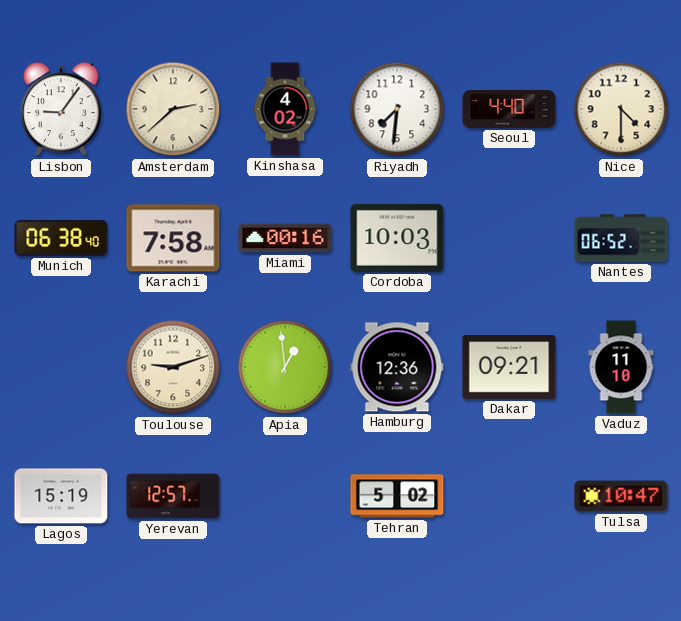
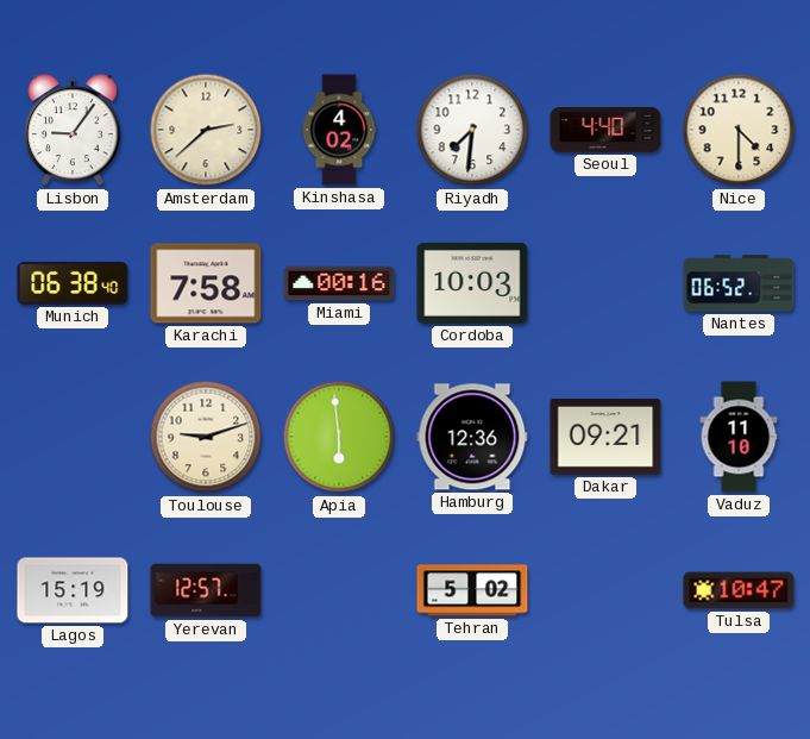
Apia: 12:59 -> 5:59
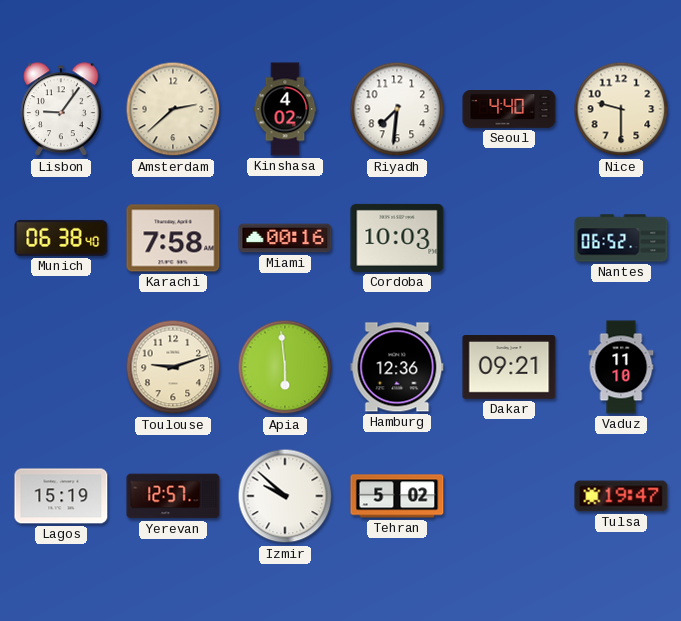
Nice: 4:30 -> 9:30
Izmir: none -> 9:52
Tulsa: 10:47 -> 19:47
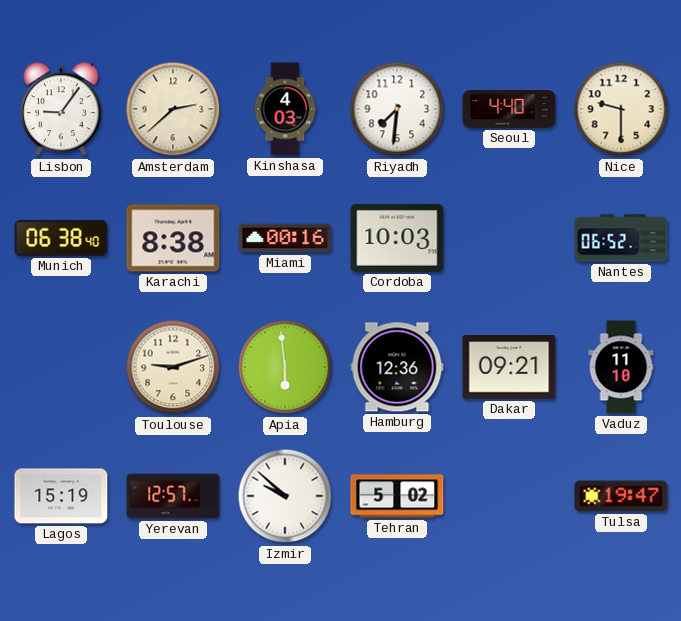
Kinshasa: 4:02 -> 4:03
Karachi: 7:58 -> 8:38
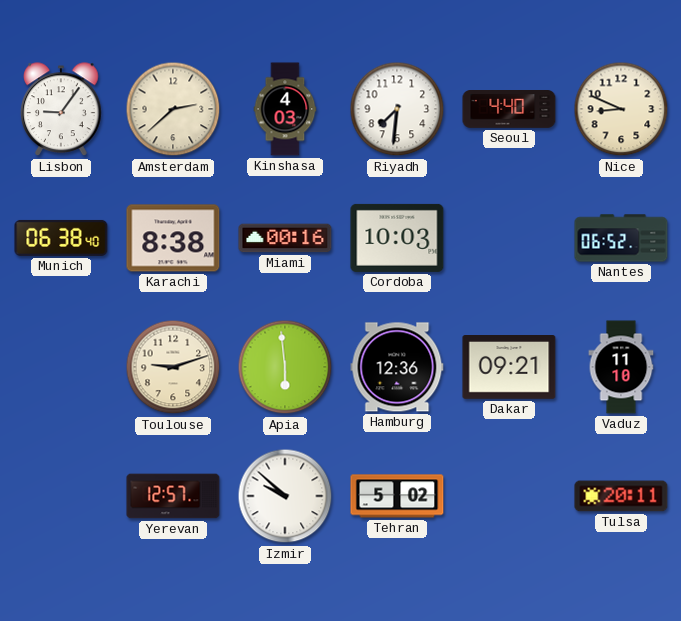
Nice: 9:30 -> 8:49
Lagos: 15:19 -> none
Tulsa: 19:47 -> 20:11
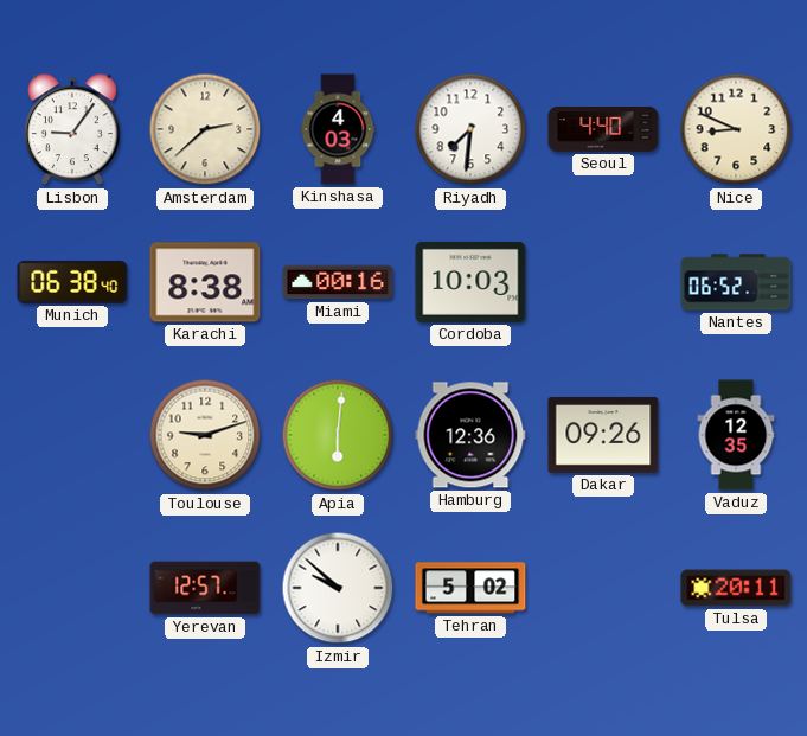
Apia: 5:59 -> 6:01
Dakar: 09:21 -> 09:26
Vaduz: 11:10 -> 12:35
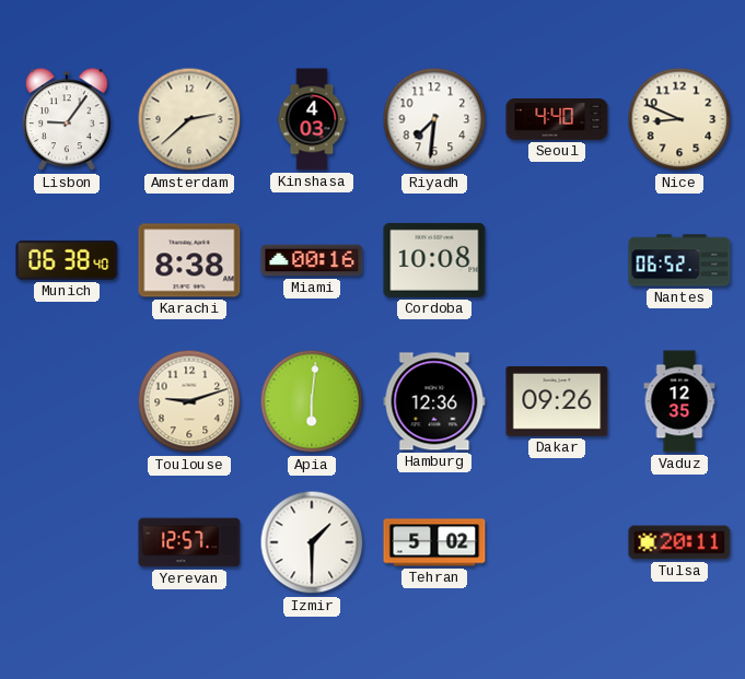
Cordoba: 10:03 -> 10:08
Izmir: 9:52 -> 1:30
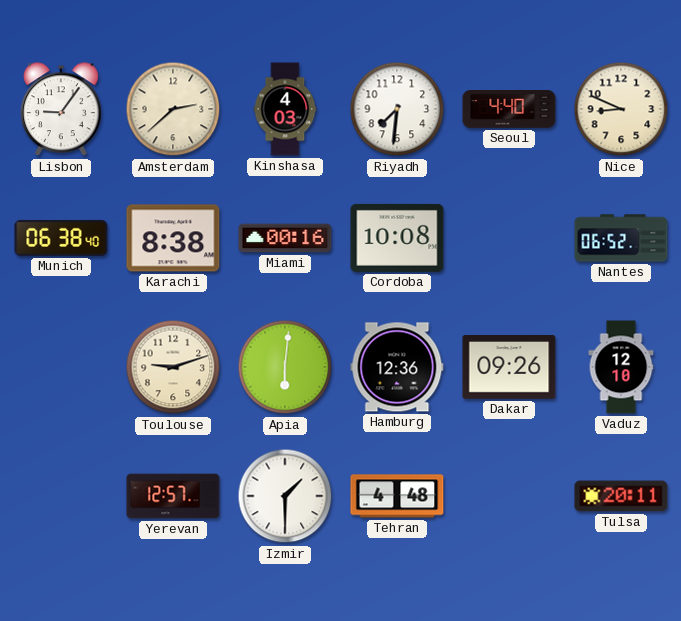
Vaduz: 12:35 -> 12:10
Tehran: 5:02 -> 4:48
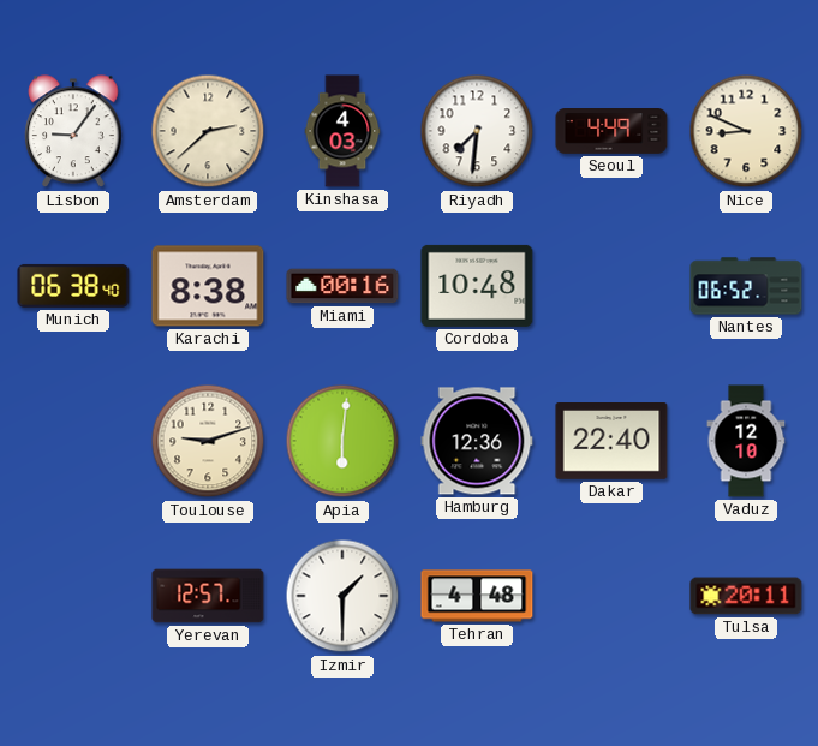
Seoul: 4:40 -> 4:49
Cordoba: 10:08 -> 10:48
Dakar: 09:26 -> 22:40
